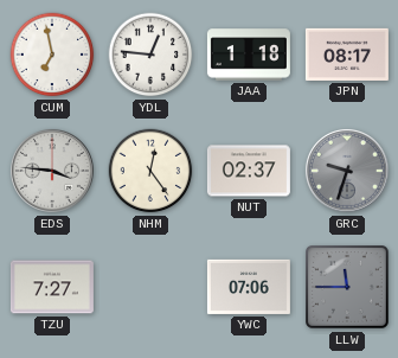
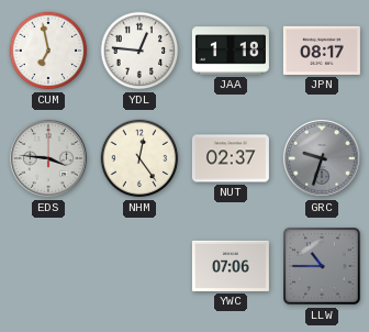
TZU: 7:27 -> none
LLW: 11:45 -> 10:45
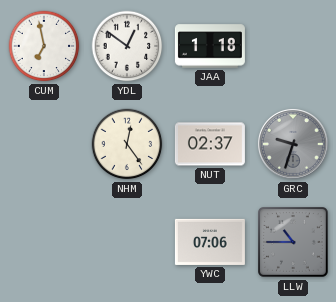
YDL: 12:46 -> 12:51
JPN: 08:17 -> none
EDS: 3:46 -> none
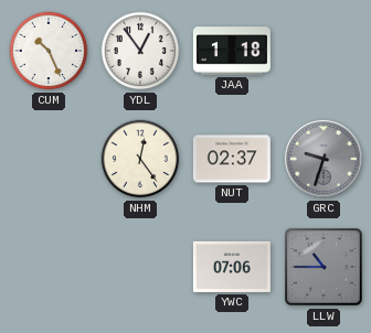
CUM: 6:58 -> 10:26
YDL: 12:51 -> 12:54
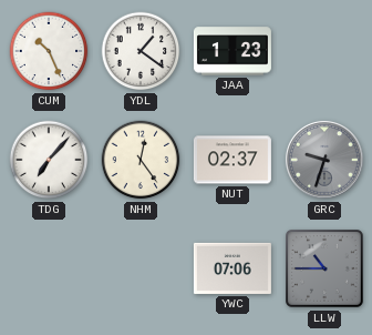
YDL: 12:54 -> 1:21
JAA: 1:18 -> 1:23
TDG: none -> 7:07
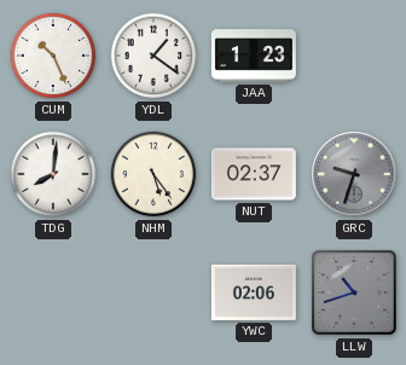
TDG: 7:07 -> 8:01
NHM: 12:24 -> 5:24
YWC: 07:06 -> 02:06
LLW: 10:45 -> 10:42
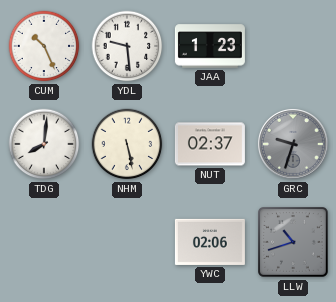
YDL: 1:21 -> 9:29
NHM: 5:24 -> 5:28
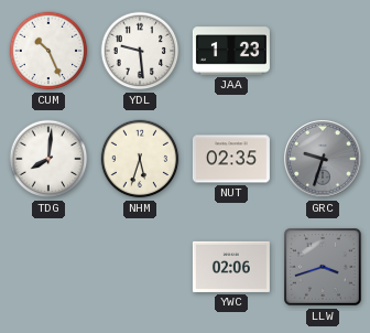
NHM: 5:28 -> 5:33
NUT: 02:37 -> 02:35
LLW: 10:42 -> 3:42
